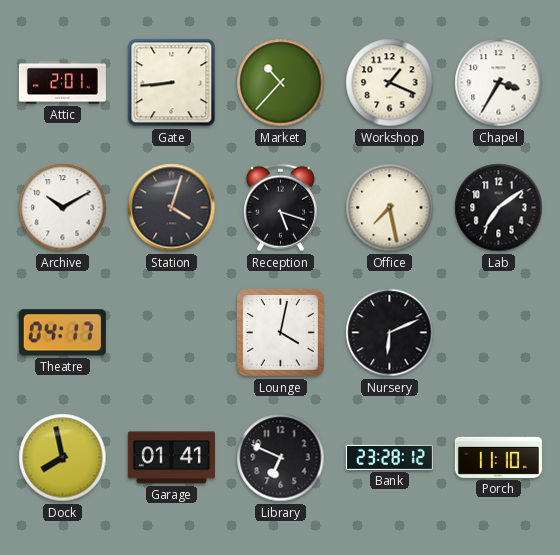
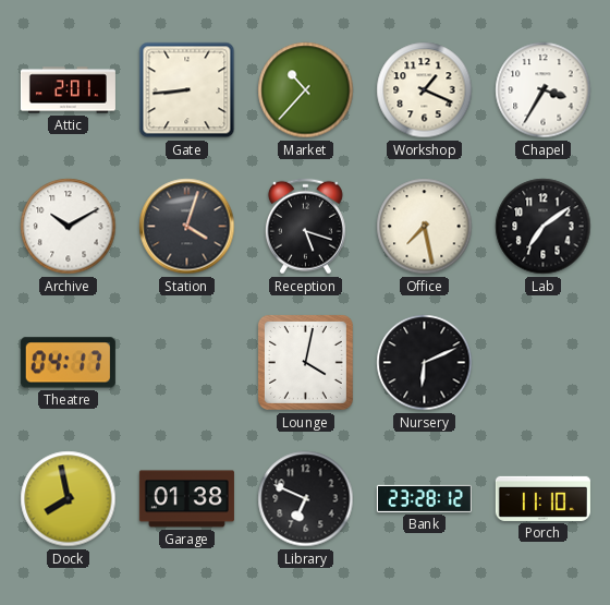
Garage: 01:41 -> 01:38
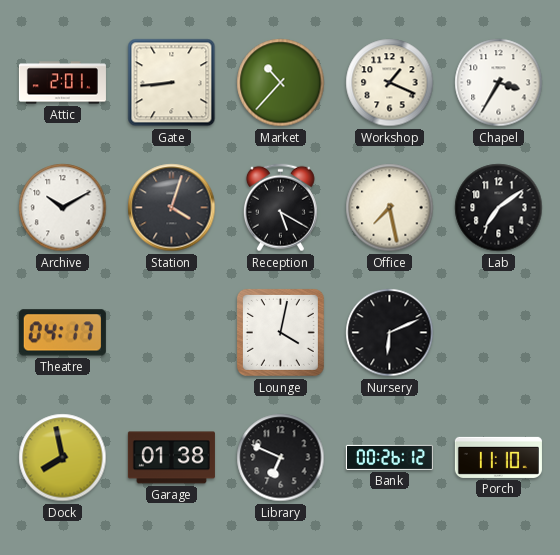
Reception: 5:18 -> 5:20
Bank: 23:28 -> 00:26
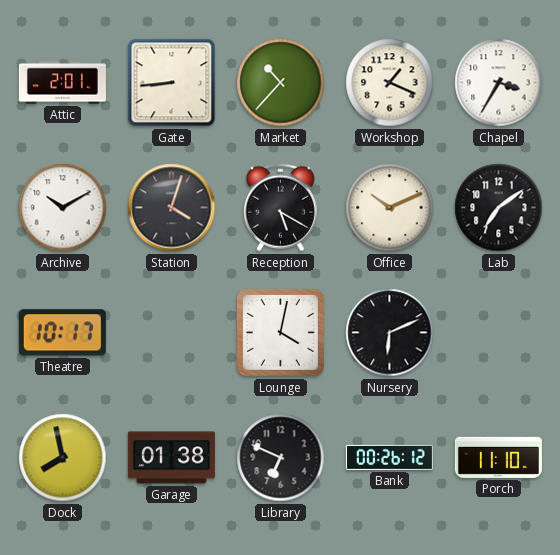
Office: 7:28 -> 10:11
Theatre: 04:17 -> 10:17
